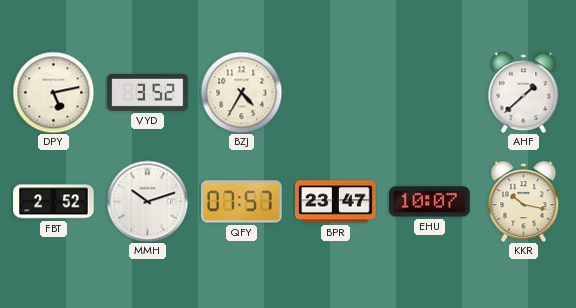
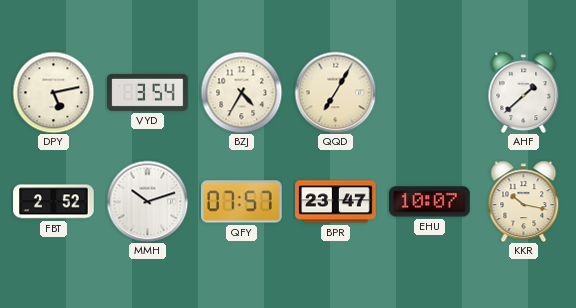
VYD: 3:52 -> 3:54
QQD: none -> 7:05
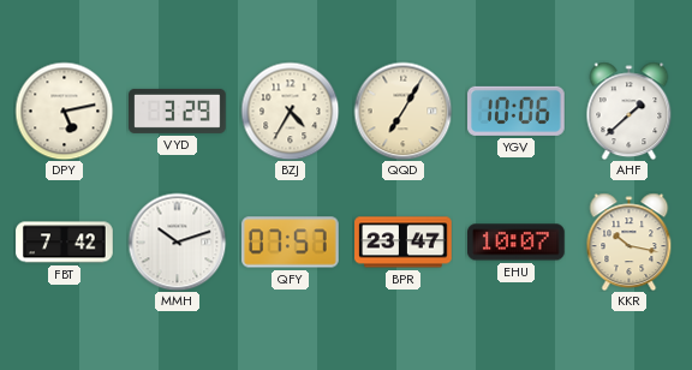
VYD: 3:54 -> 3:29
YGV: none -> 10:06
FBT: 2:52 -> 7:42
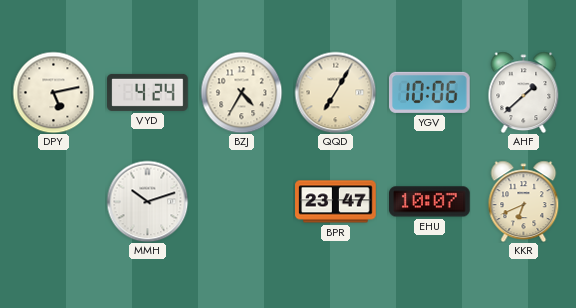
VYD: 3:29 -> 4:24
FBT: 7:42 -> none
QFY: 07:57 -> none
KKR: 10:17 -> 6:41
